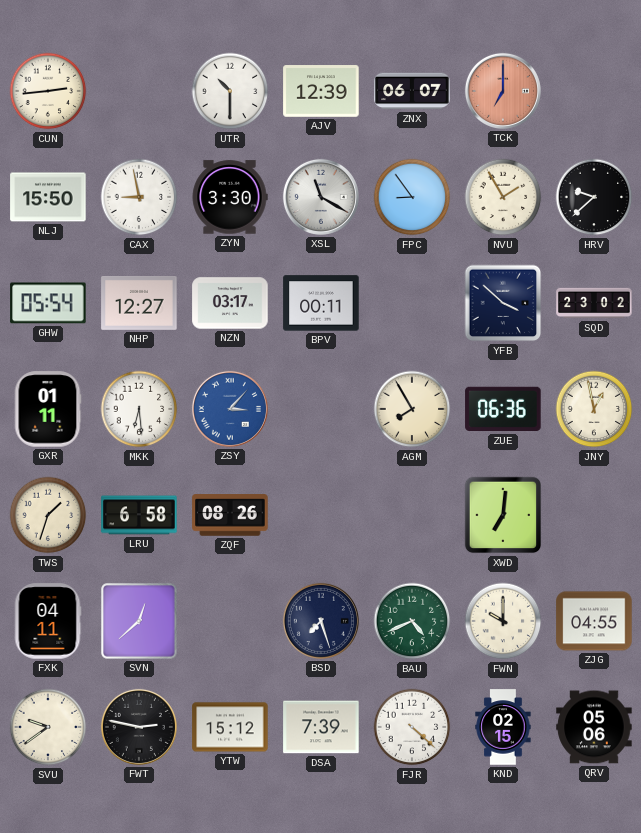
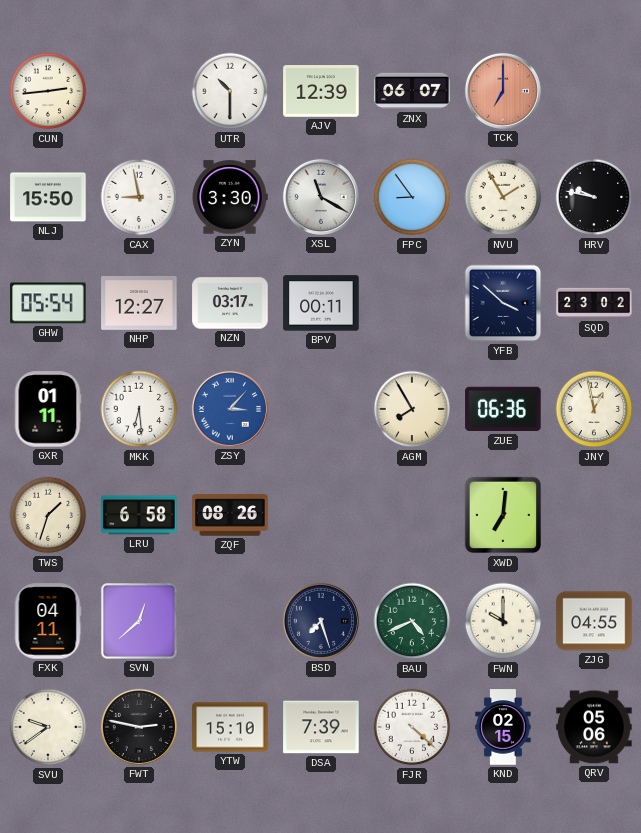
HRV: 9:38 -> 9:47
YTW: 15:12 -> 15:10
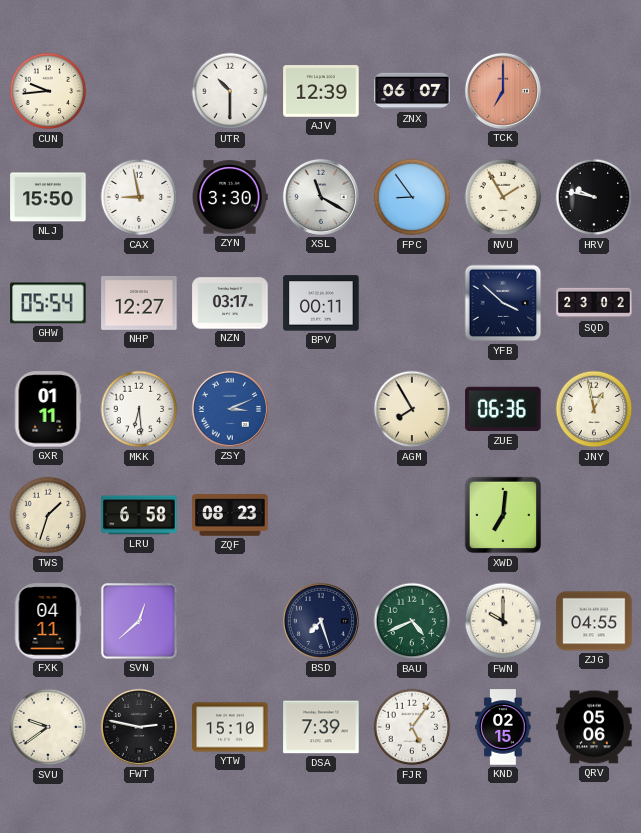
CUN: 2:44 -> 9:44
ZSY: 3:07 -> 3:11
ZQF: 08:26 -> 08:23
FJR: 4:22 -> 5:06
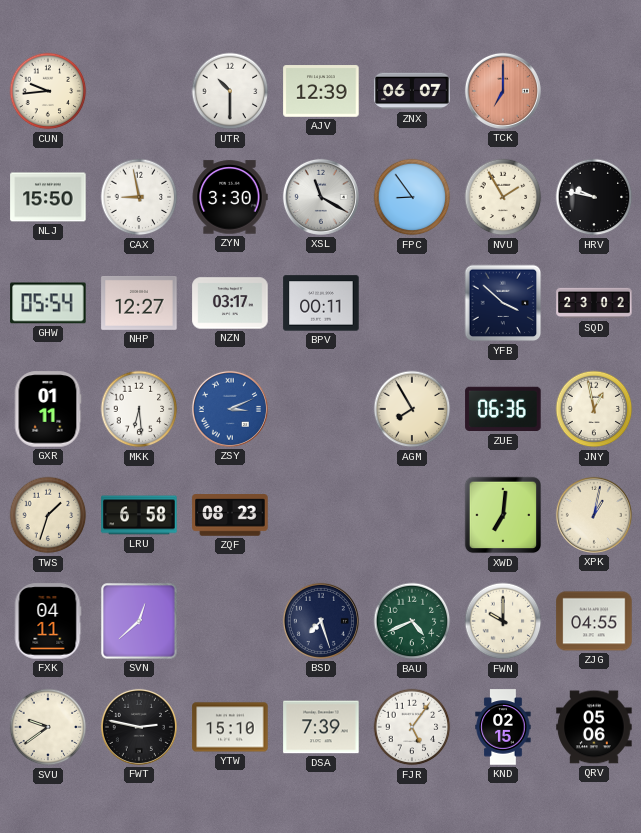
XPK: none -> 1:02
